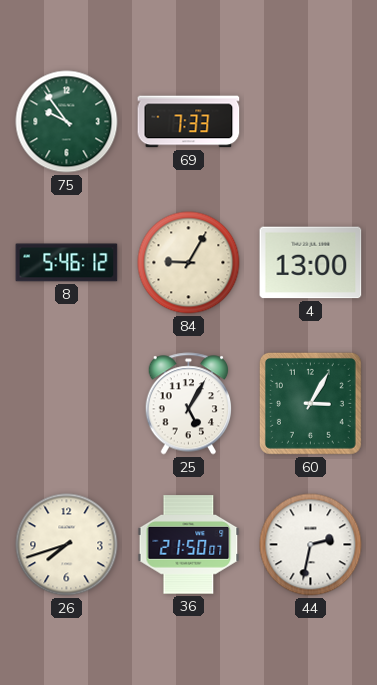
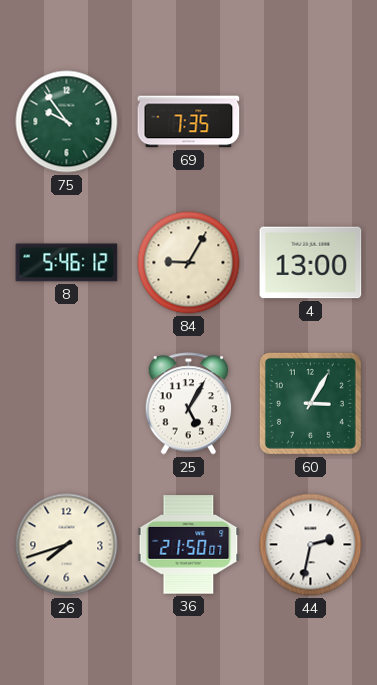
69: 7:33 -> 7:35
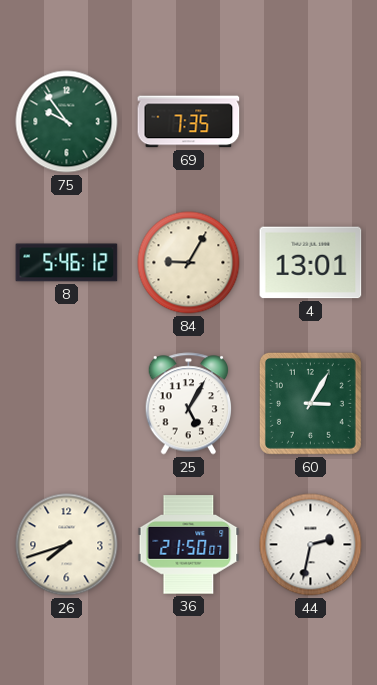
4: 13:00 -> 13:01
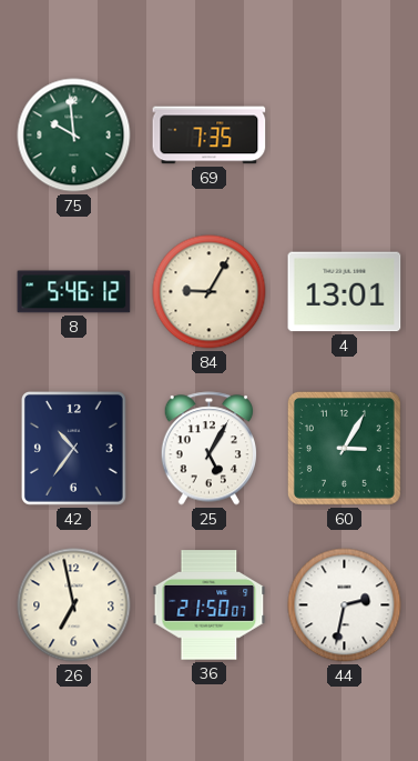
75: 9:54 -> 9:59
42: none -> 10:36
26: 7:42 -> 6:58
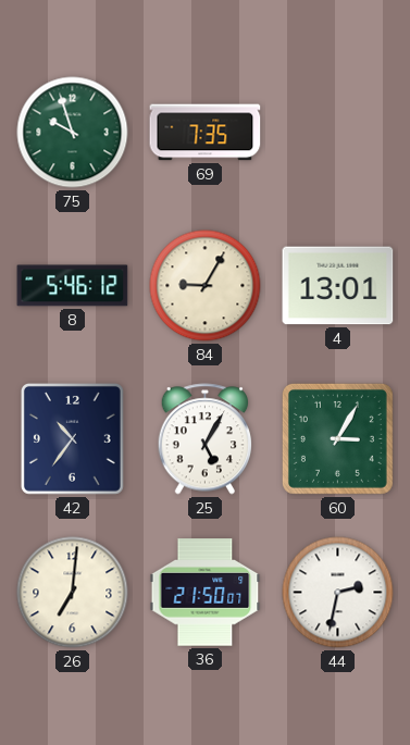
75: 9:59 -> 9:57
26: 6:58 -> 7:01
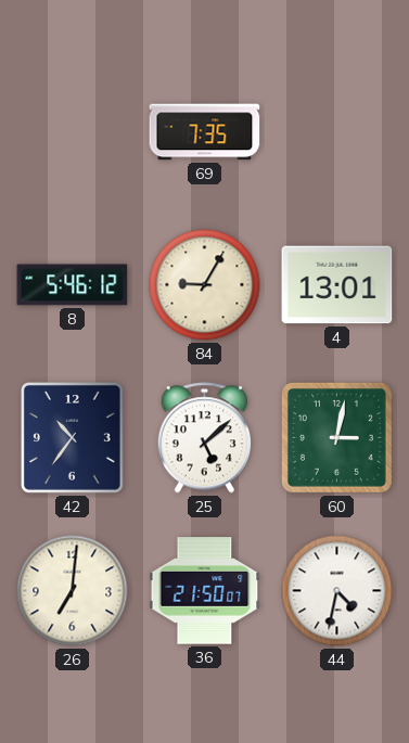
75: 9:57 -> none
25: 5:05 -> 5:08
60: 3:05 -> 3:02
44: 2:32 -> 4:32
